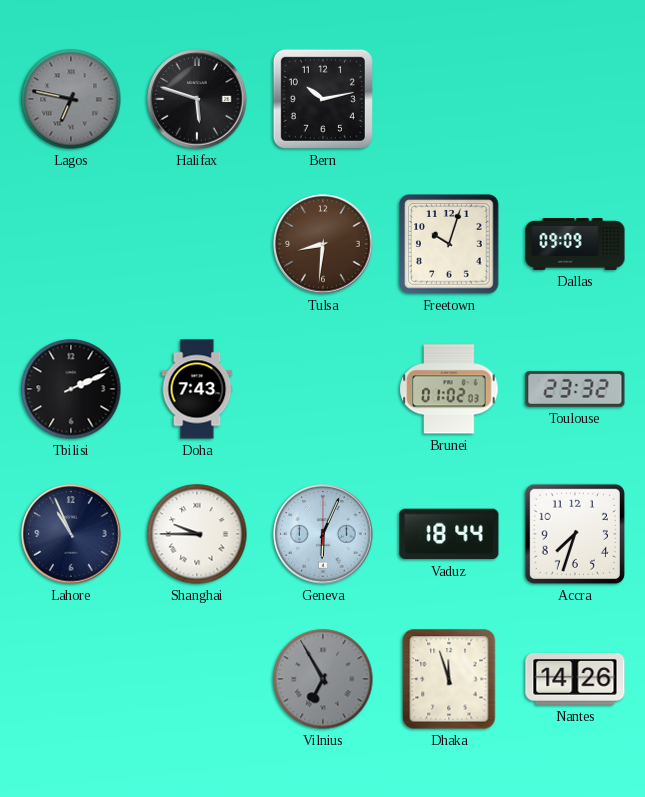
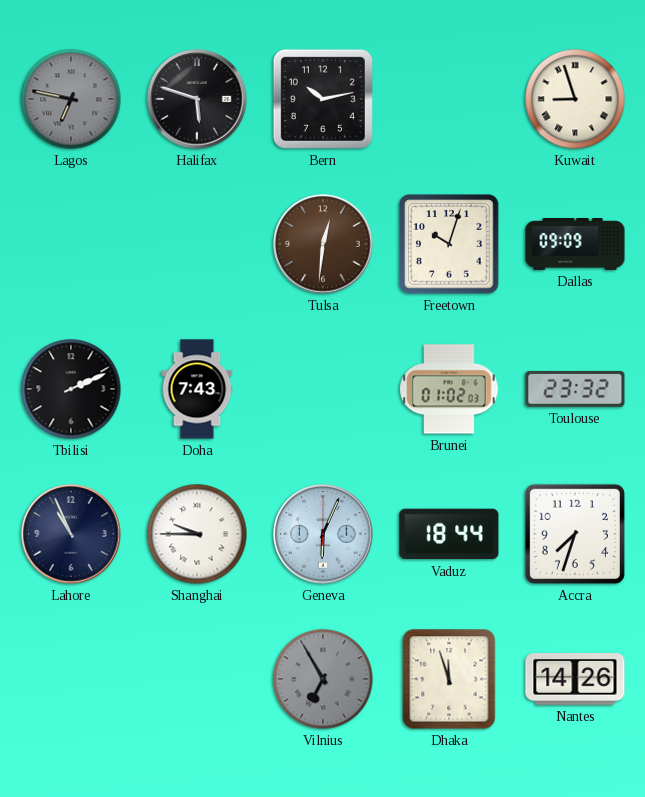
Kuwait: none -> 8:57
Tulsa: 8:31 -> 12:31
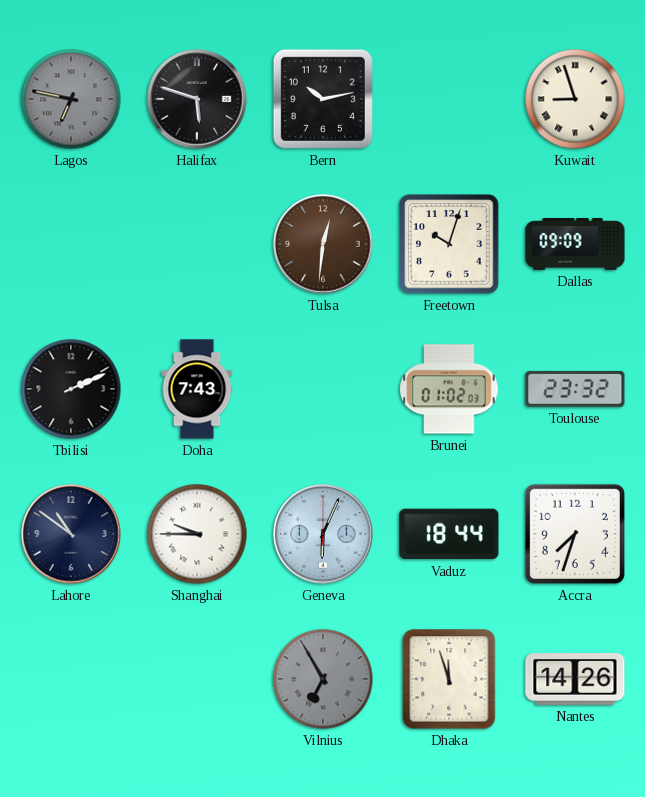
Lahore: 10:56 -> 10:51
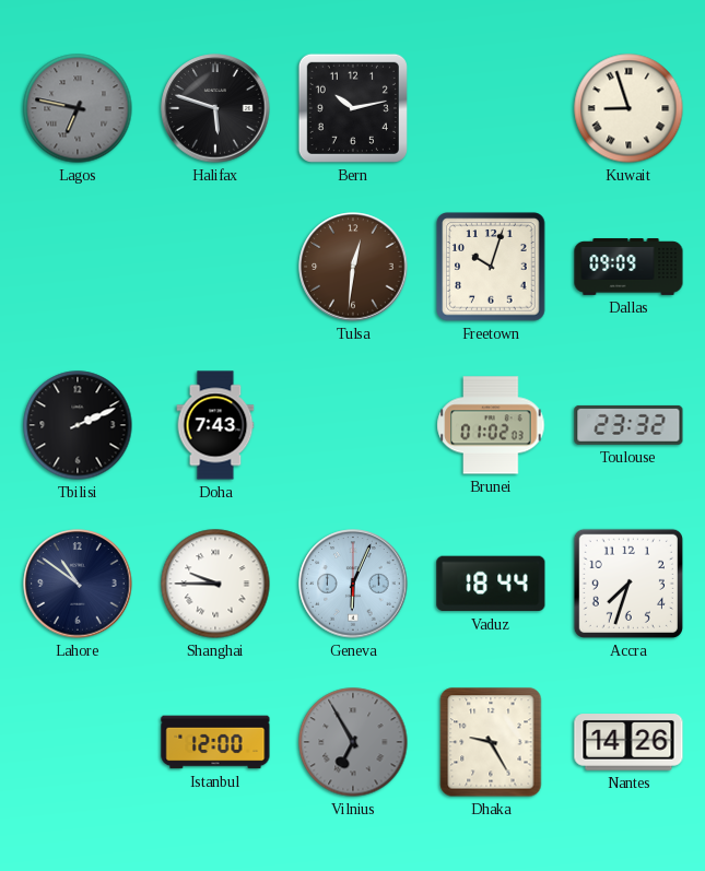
Istanbul: none -> 12:00
Dhaka: 11:57 -> 9:25
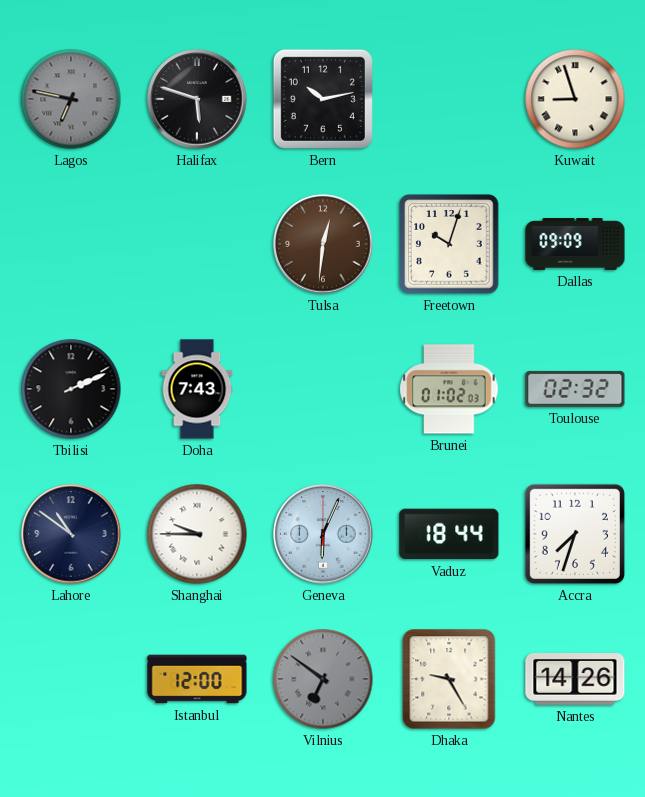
Toulouse: 23:32 -> 02:32
Vilnius: 6:55 -> 6:51
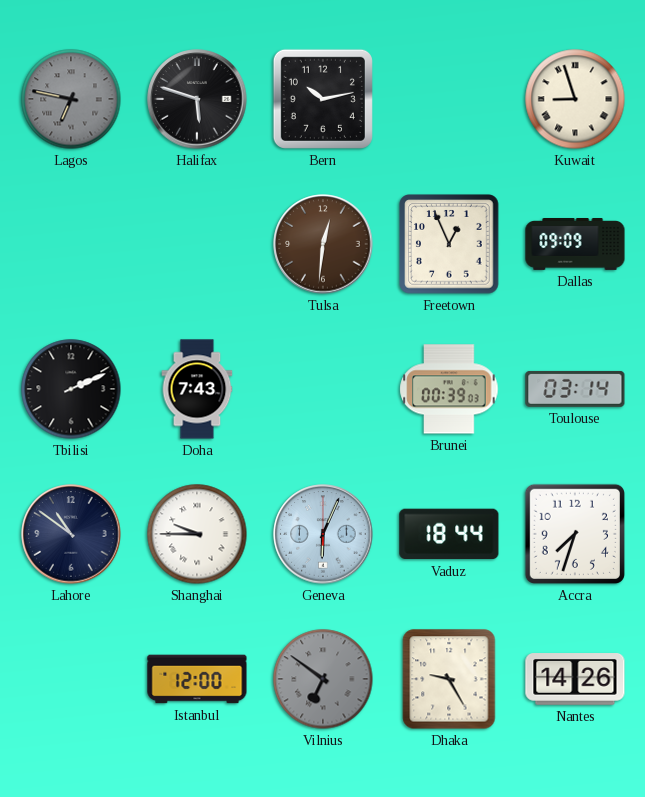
Freetown: 10:03 -> 12:56
Brunei: 01:02 -> 00:39
Toulouse: 02:32 -> 03:14
